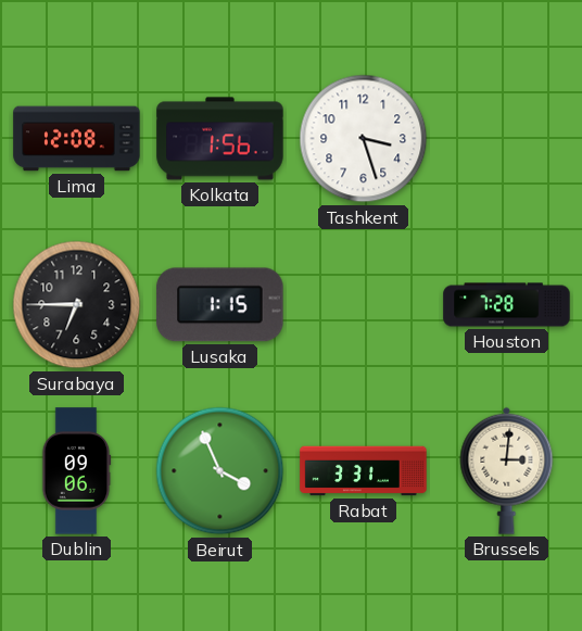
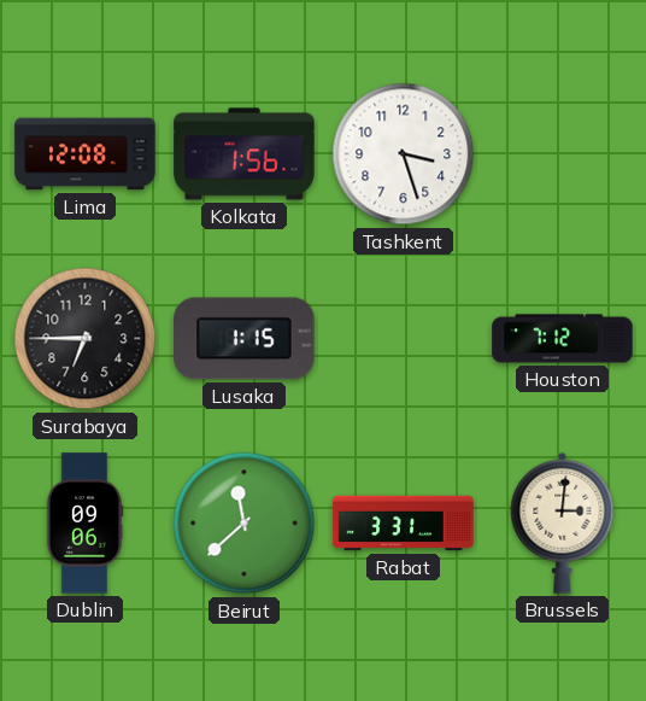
Houston: 7:28 -> 7:12
Beirut: 3:56 -> 11:38
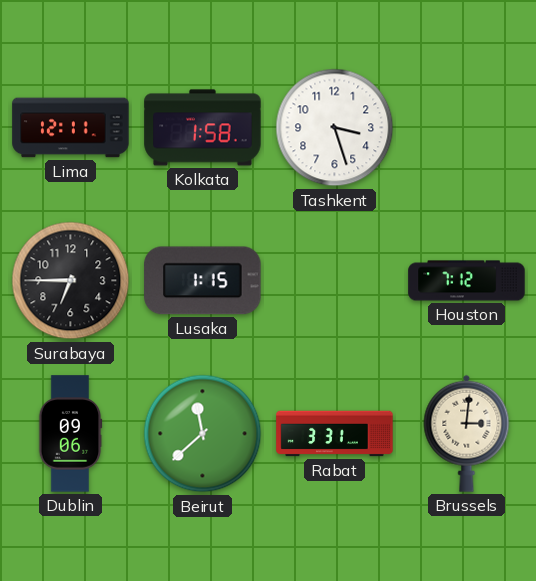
Lima: 12:08 -> 12:11
Kolkata: 1:56 -> 1:58
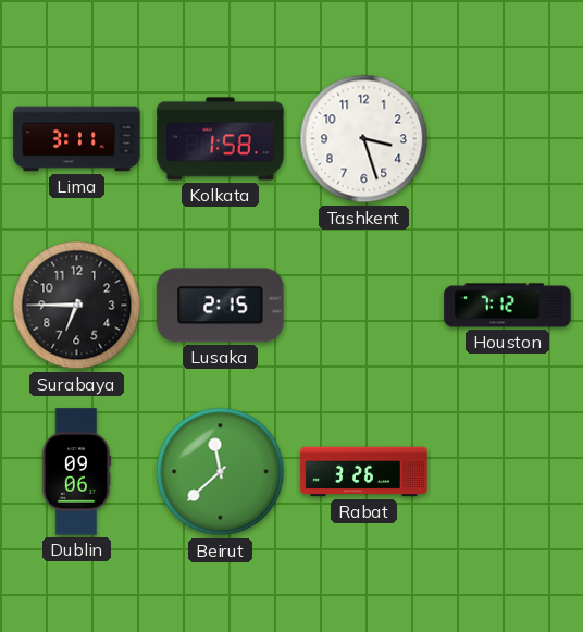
Lima: 12:11 -> 3:11
Lusaka: 1:15 -> 2:15
Rabat: 3:31 -> 3:26
Brussels: 3:01 -> none
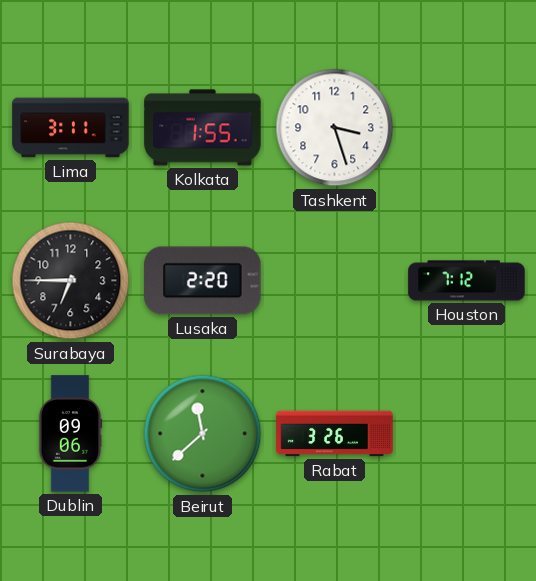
Kolkata: 1:58 -> 1:55
Lusaka: 2:15 -> 2:20
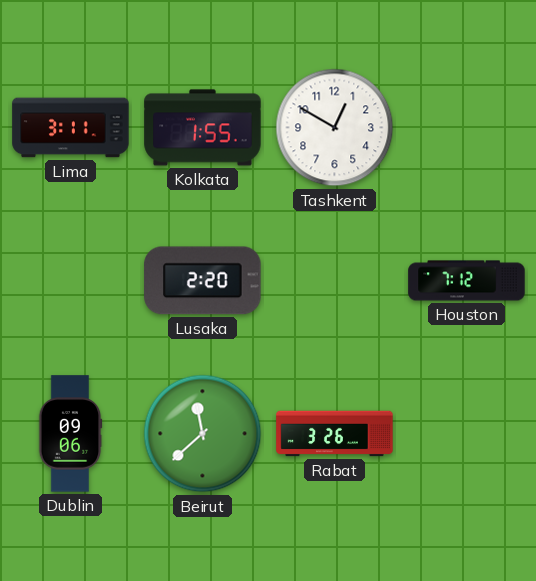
Tashkent: 3:27 -> 12:50
Surabaya: 6:45 -> none
